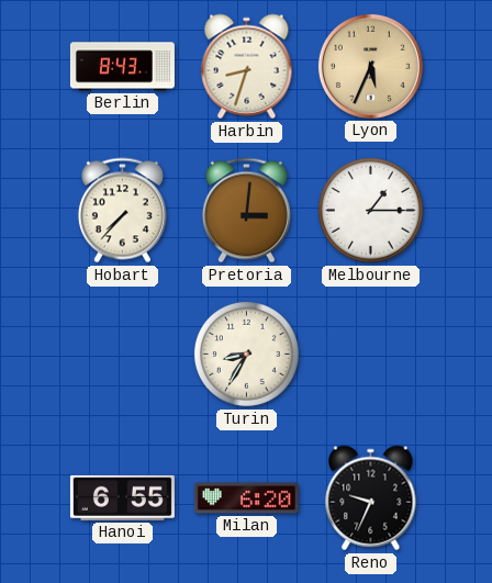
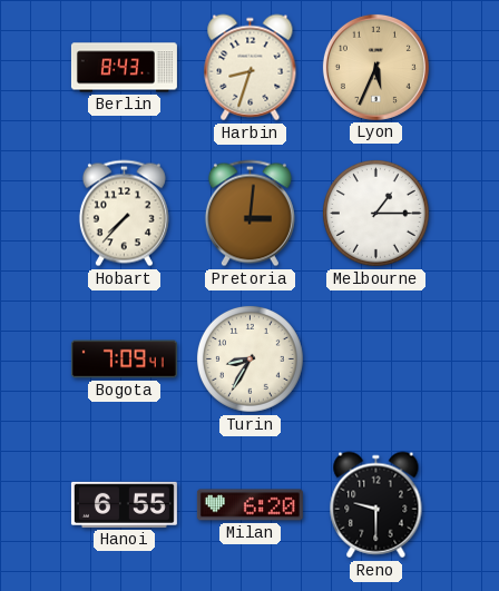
Bogota: none -> 7:09
Reno: 9:34 -> 9:30
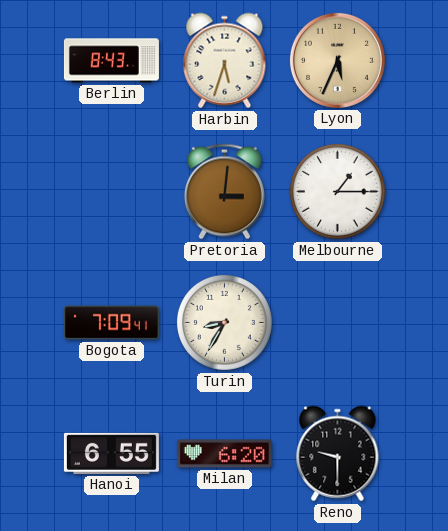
Harbin: 8:33 -> 5:33
Hobart: 7:37 -> none
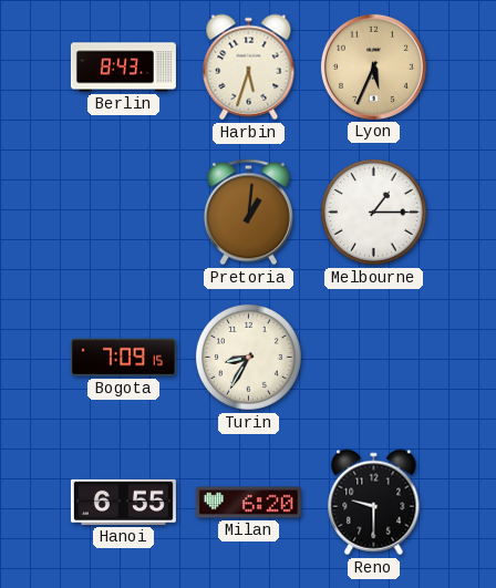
Pretoria: 3:01 -> 1:01
Bogota: 7:09:41 -> 7:09:15
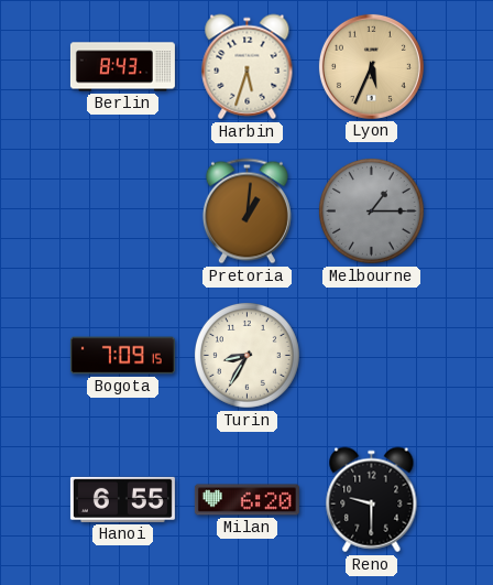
Melbourne dial: white -> grey
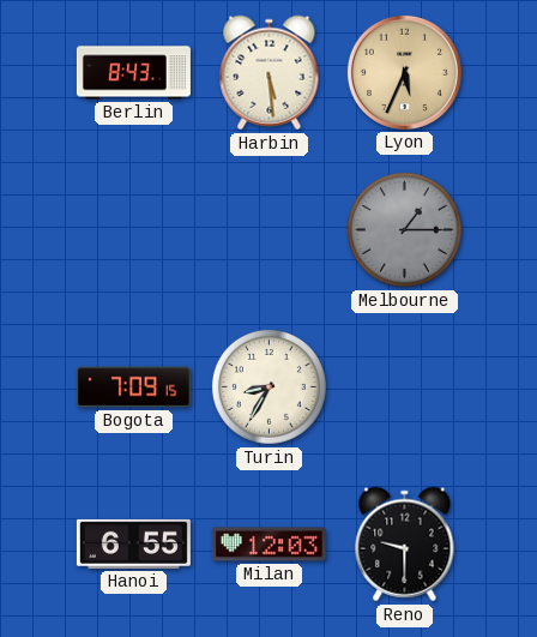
Harbin: 5:33 -> 5:29
Pretoria: 1:01 -> none
Milan: 6:20 -> 12:03
